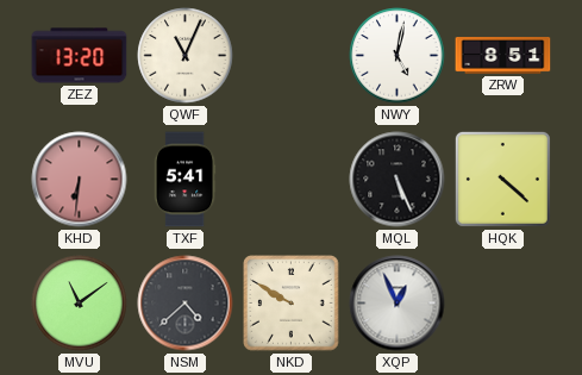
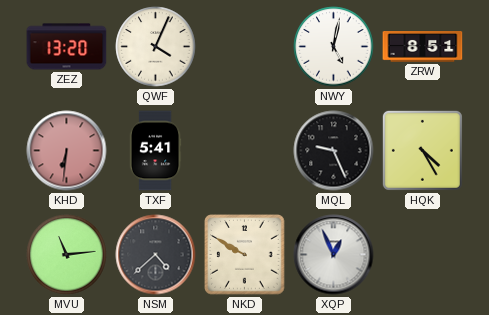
QWF: 11:04 -> 4:04
MQL: 5:26 -> 9:26
HQK: 4:22 -> 4:25
MVU: 11:09 -> 11:14
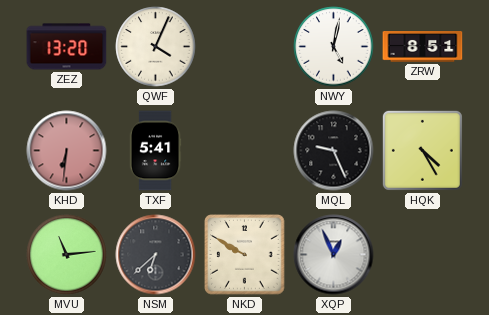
NSM: 4:38 -> 6:38
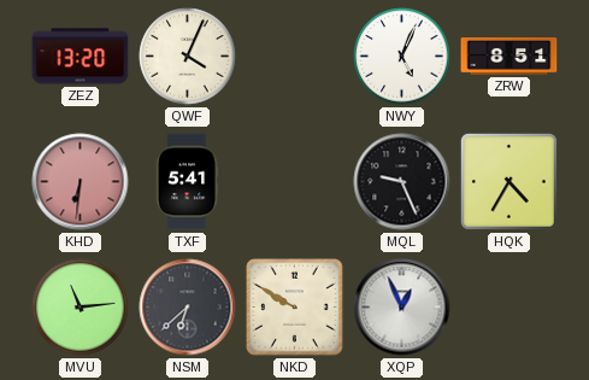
NWY: 5:02 -> 5:04
HQK: 4:25 -> 4:35
